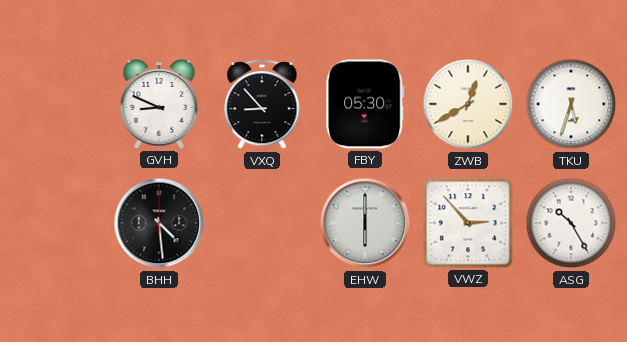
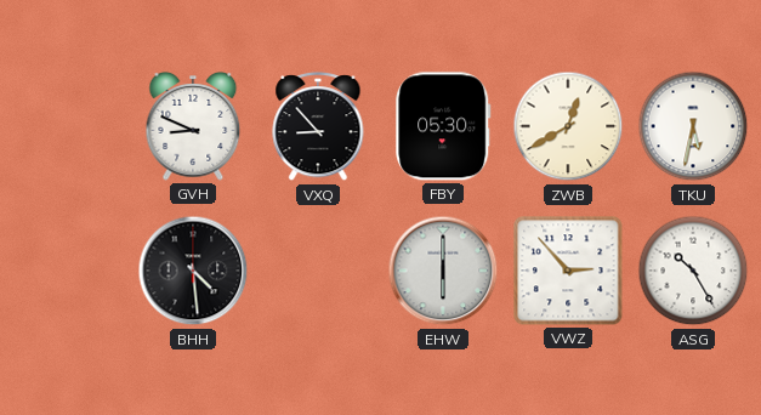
TKU: 5:33 -> 5:32
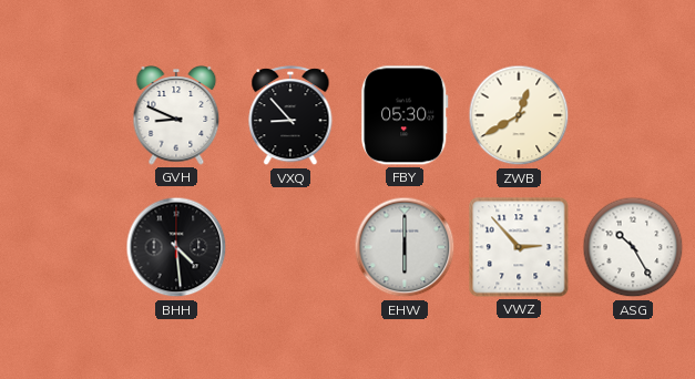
TKU: 5:32 -> none
